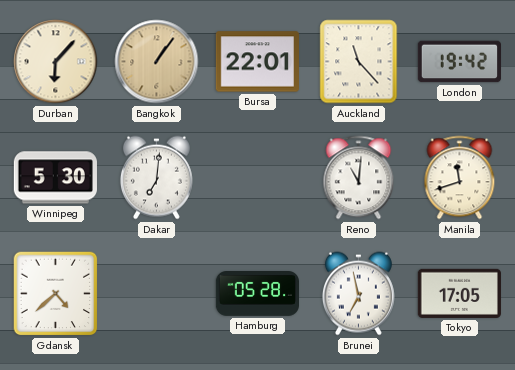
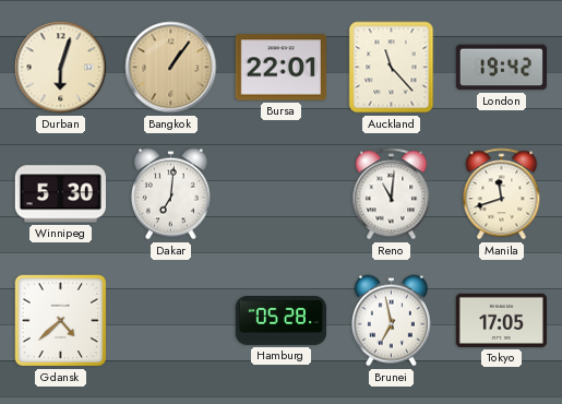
Durban: 6:07 -> 6:03
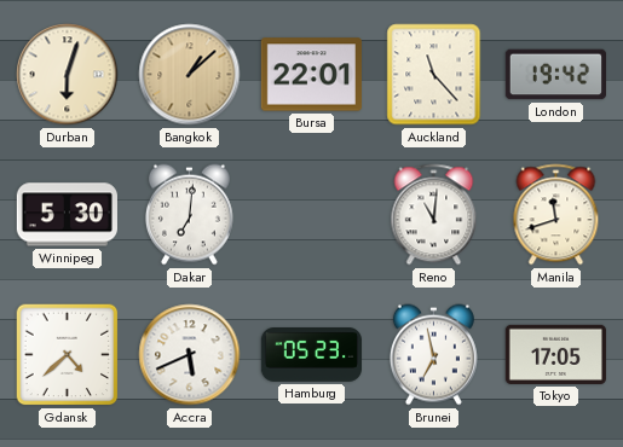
Bangkok: 1:06 -> 1:08
Accra: none -> 5:41
Hamburg: 05:28 -> 05:23
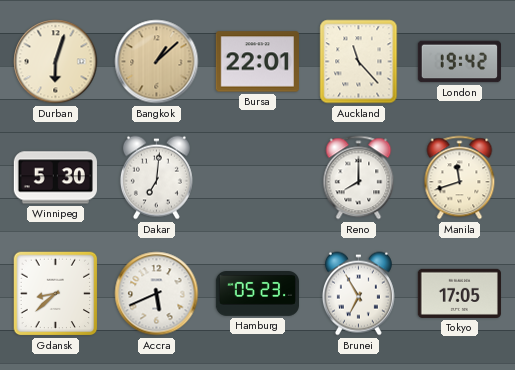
Reno: 11:01 -> 8:00
Gdansk: 4:38 -> 8:38
Brunei: 6:58 -> 6:55
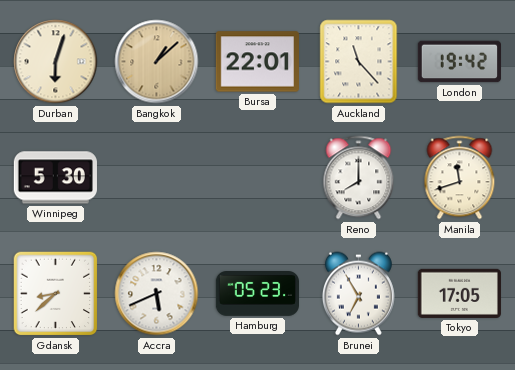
Dakar: 7:01 -> none
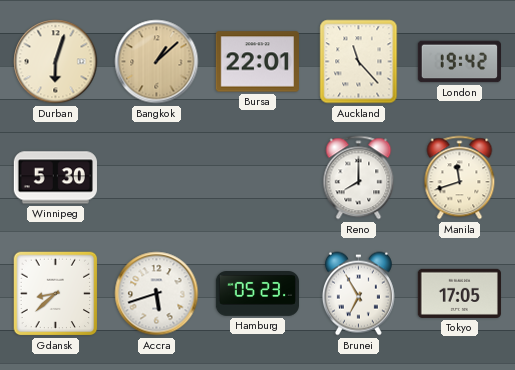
Accra: 5:41 -> 5:42
